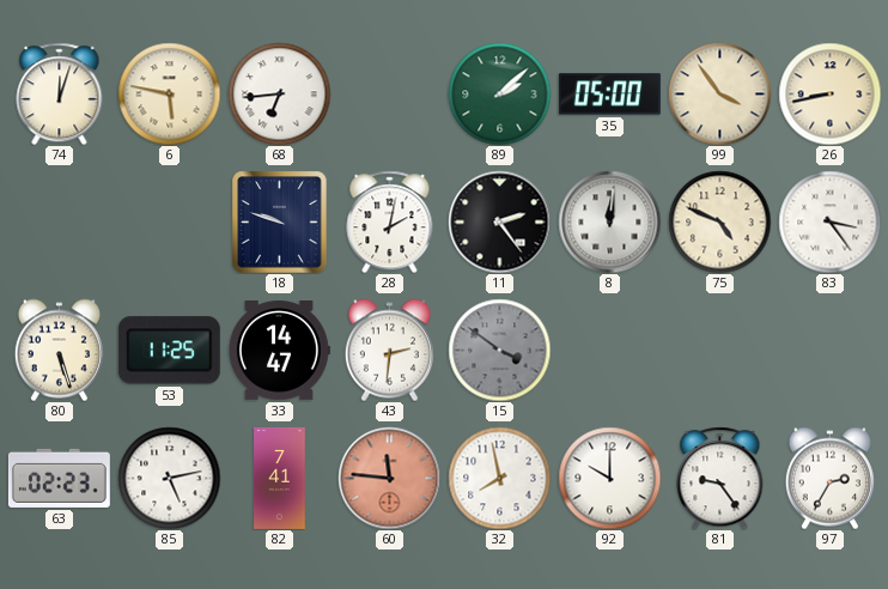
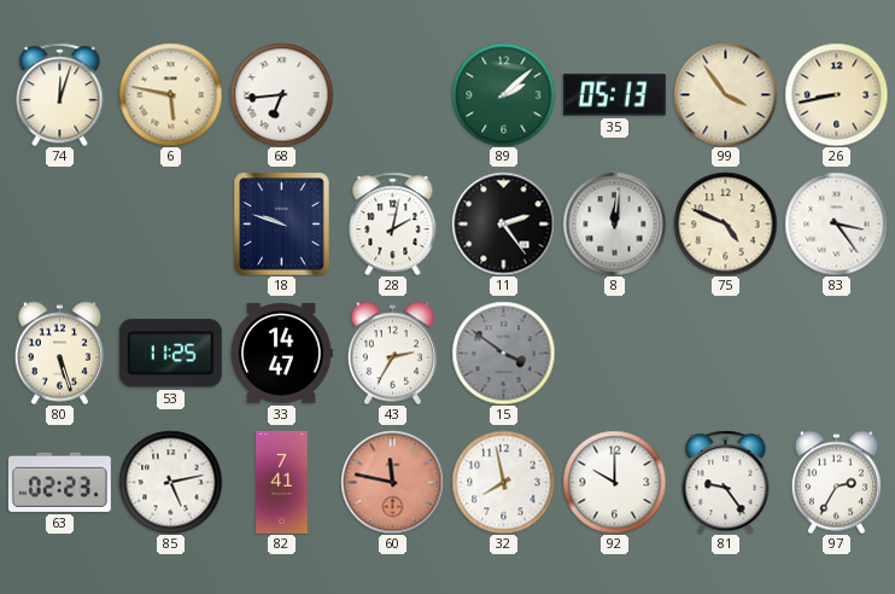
35: 05:00 -> 05:13
43: 2:31 -> 2:35
60: 11:46 -> 11:47
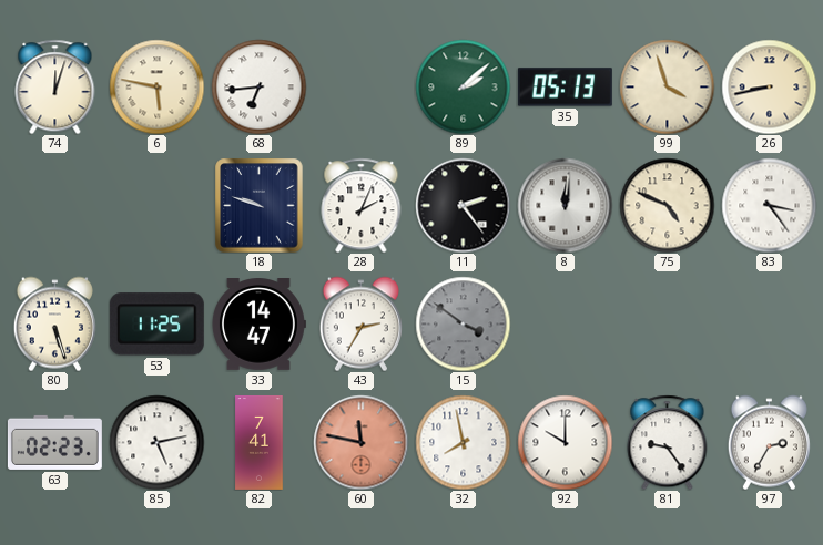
99: 3:54 -> 3:57
28: 2:02 -> 2:04
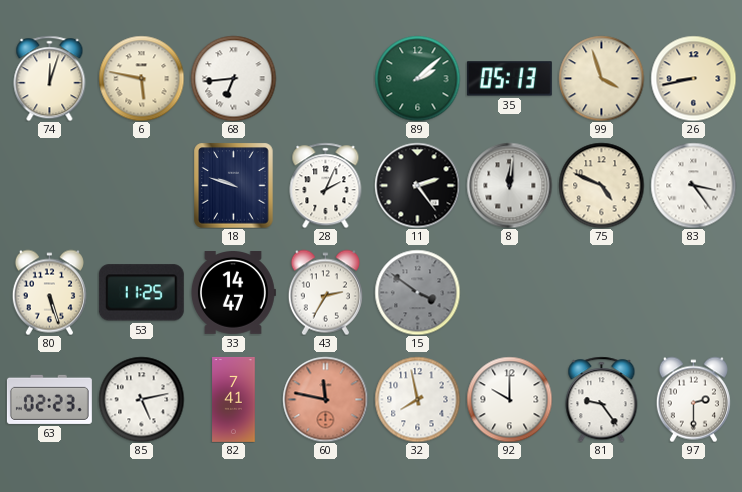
97: 2:35 -> 2:30
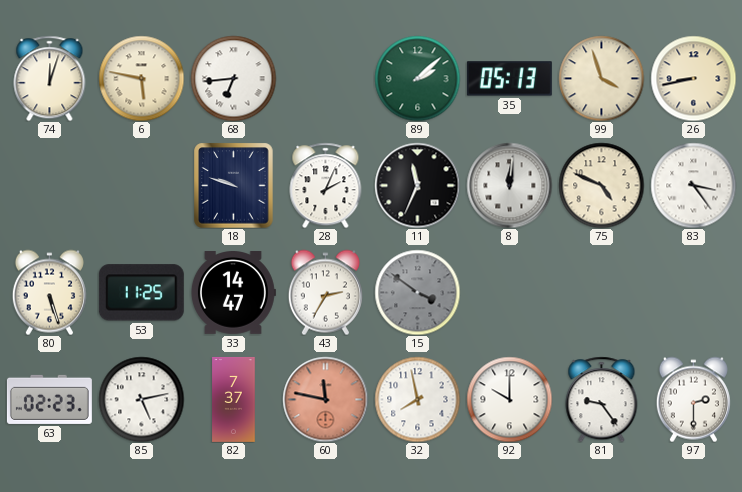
11: 2:24 -> 11:34
82: 7:41 -> 7:37
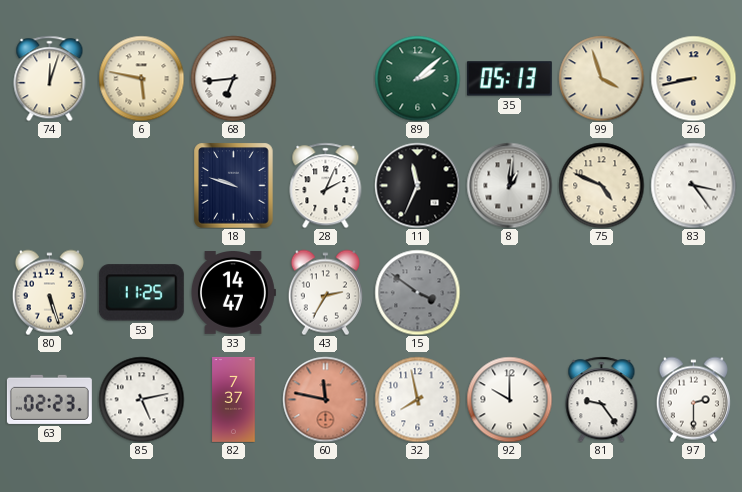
8: 12:01 -> 1:01
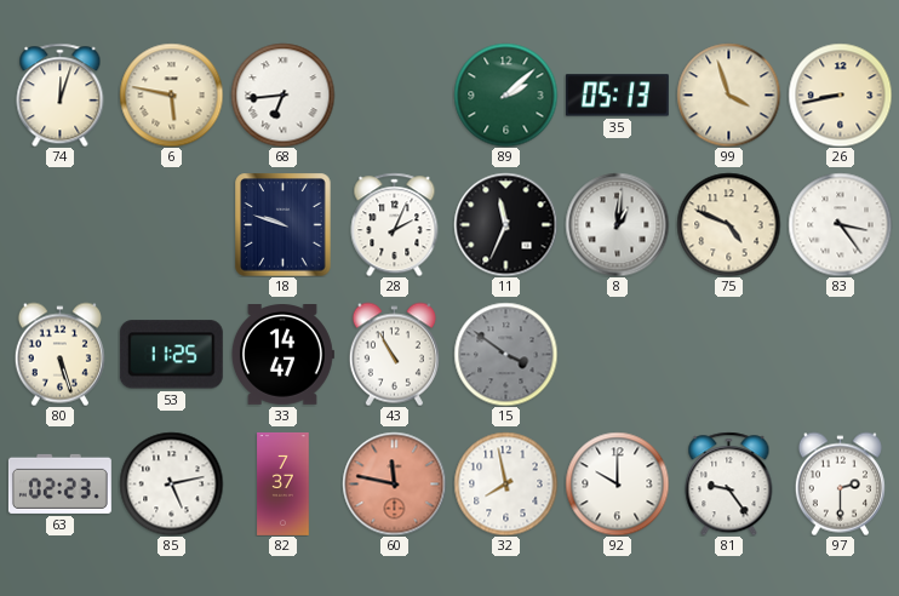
43: 2:35 -> 10:55
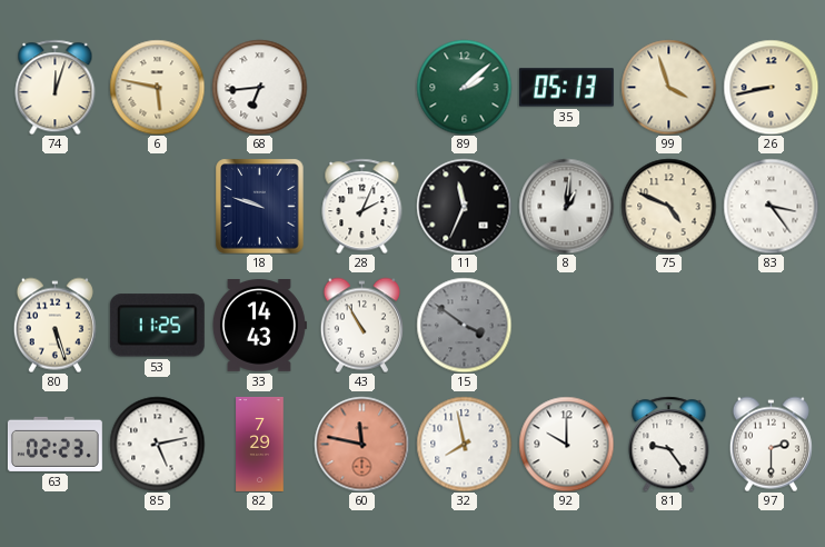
33: 14:47 -> 14:43
82: 7:37 -> 7:29
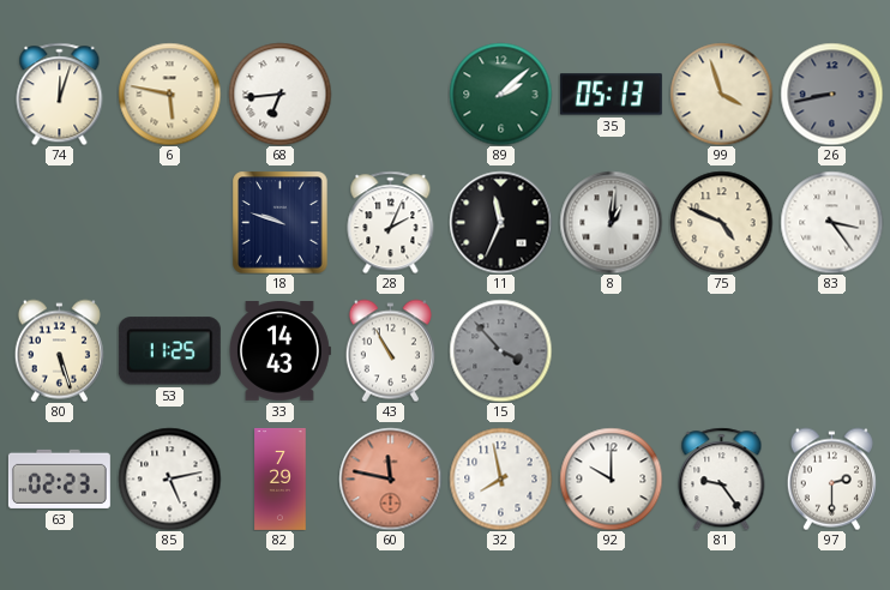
26 dial: cream -> grey
15: 3:51 -> 3:53
